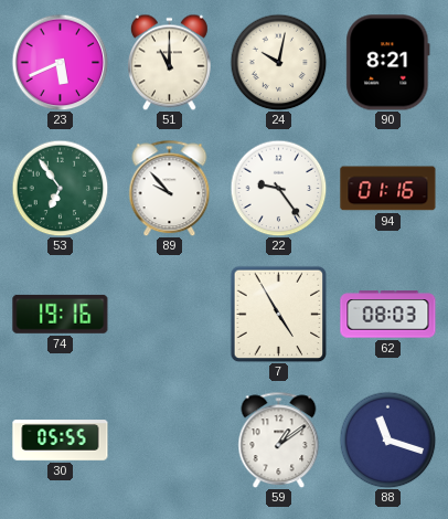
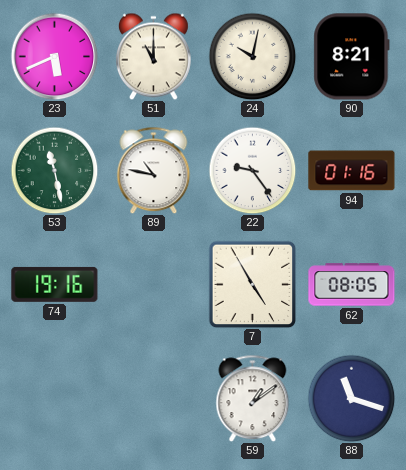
53: 6:54 -> 11:28
89: 9:53 -> 10:47
62: 08:03 -> 08:05
30: 05:55 -> none
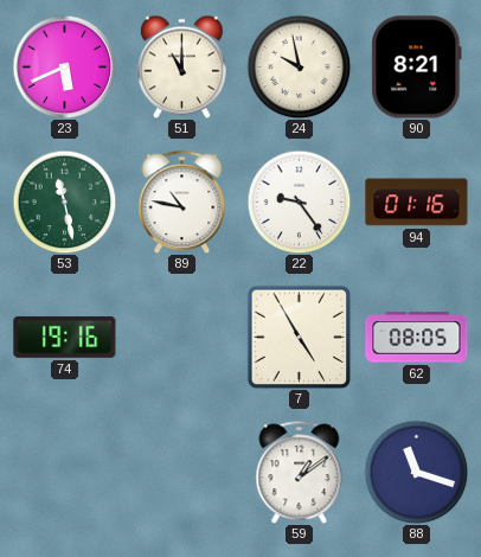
24: 10:02 -> 9:58
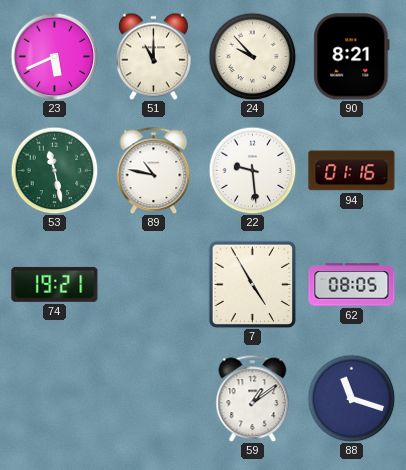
24: 9:58 -> 9:53
22: 9:24 -> 9:29
74: 19:16 -> 19:21
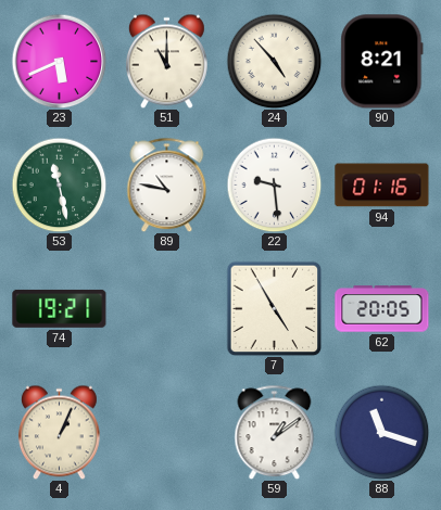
24: 9:53 -> 4:53
62: 08:05 -> 20:05
4: none -> 1:04
